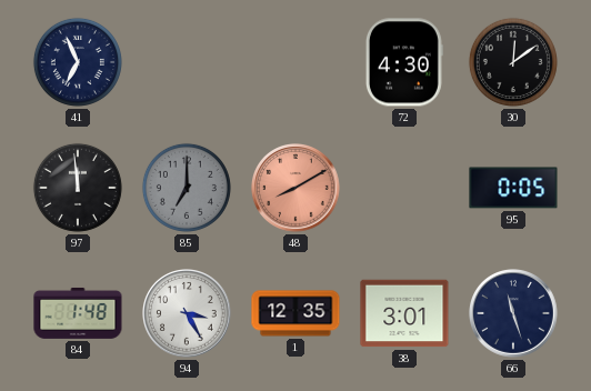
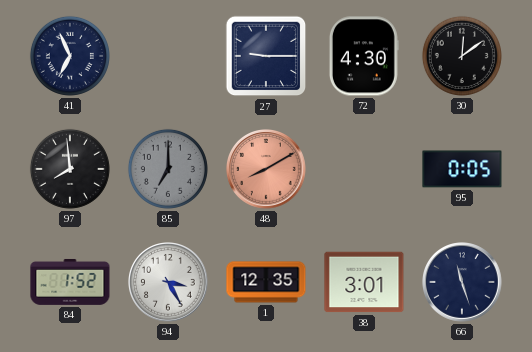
27: none -> 9:15
97: 11:59 -> 7:59
84: 1:48 -> 1:52
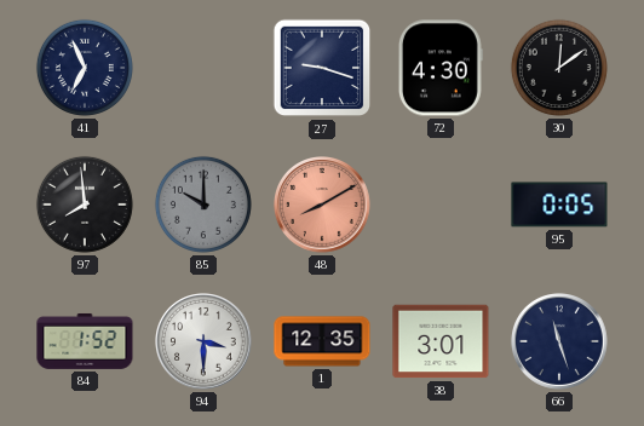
27: 9:15 -> 9:18
85: 7:00 -> 10:00
94: 3:25 -> 3:30
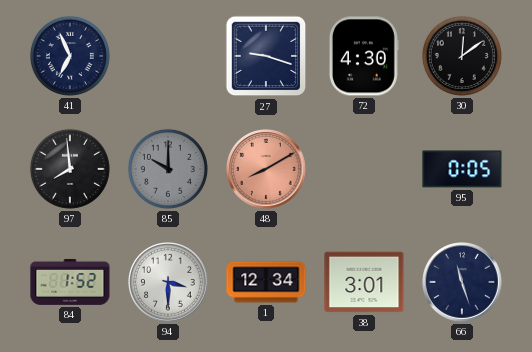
1: 12:35 -> 12:34
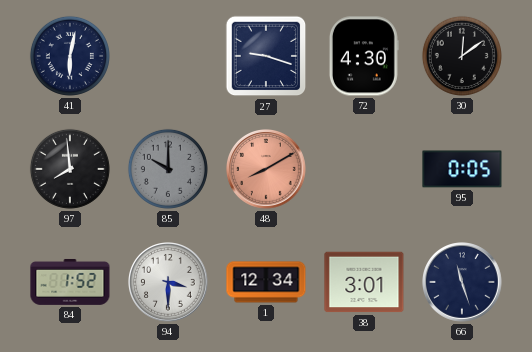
41: 6:56 -> 6:02
